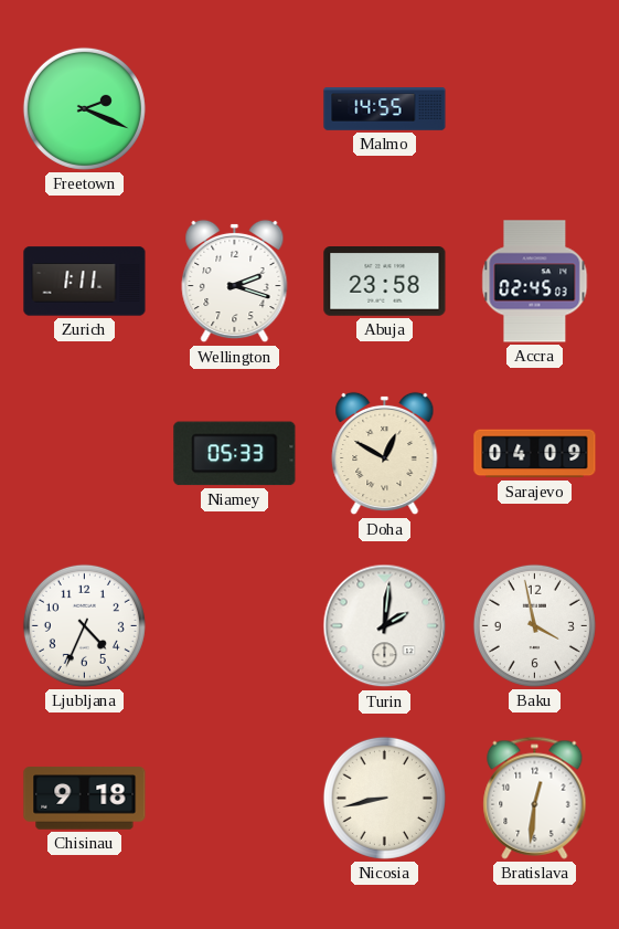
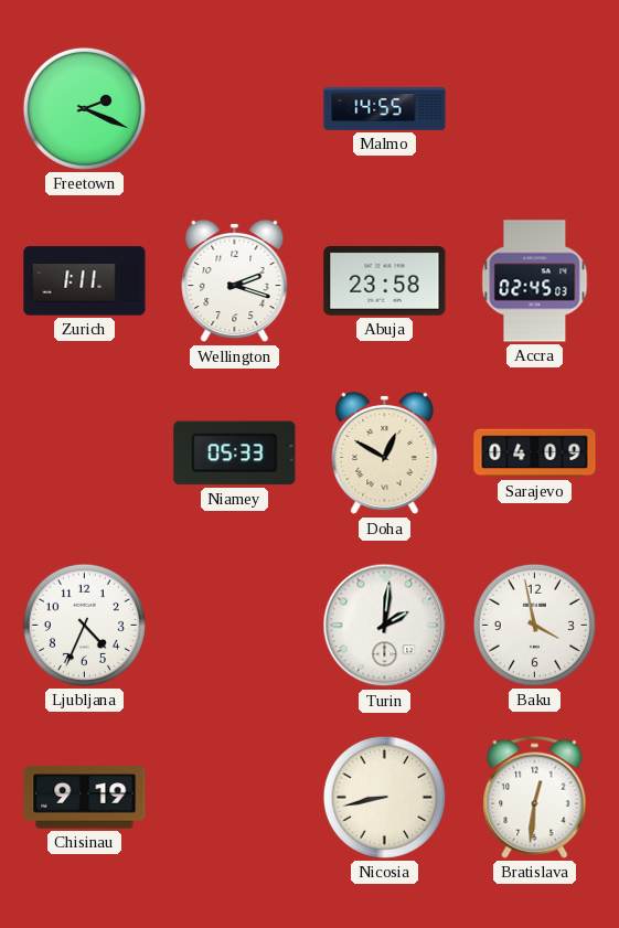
Chisinau: 9:18 -> 9:19
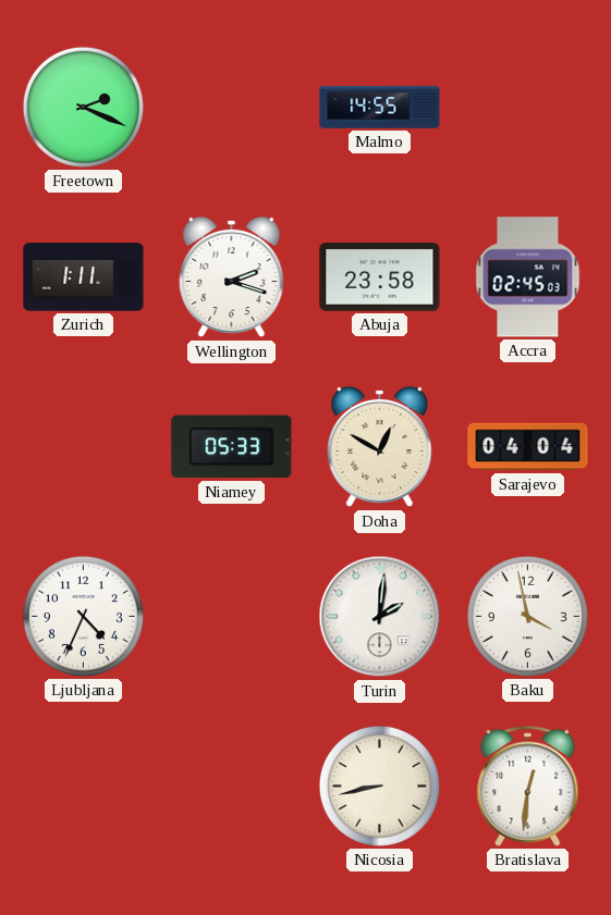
Sarajevo: 04:09 -> 04:04
Chisinau: 9:19 -> none
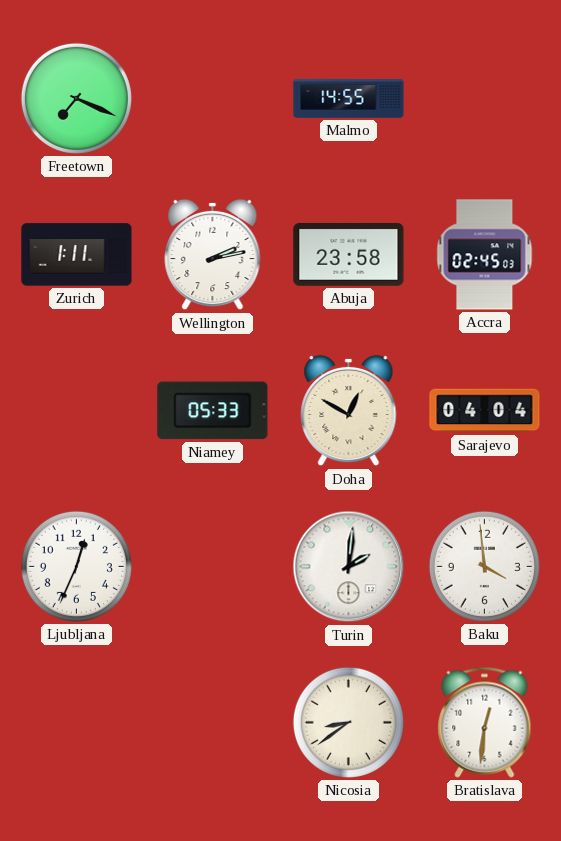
Freetown: 2:19 -> 7:19
Wellington: 2:18 -> 2:13
Ljubljana: 4:34 -> 12:34
Baku: 3:58 -> 3:59
Nicosia: 8:43 -> 8:39
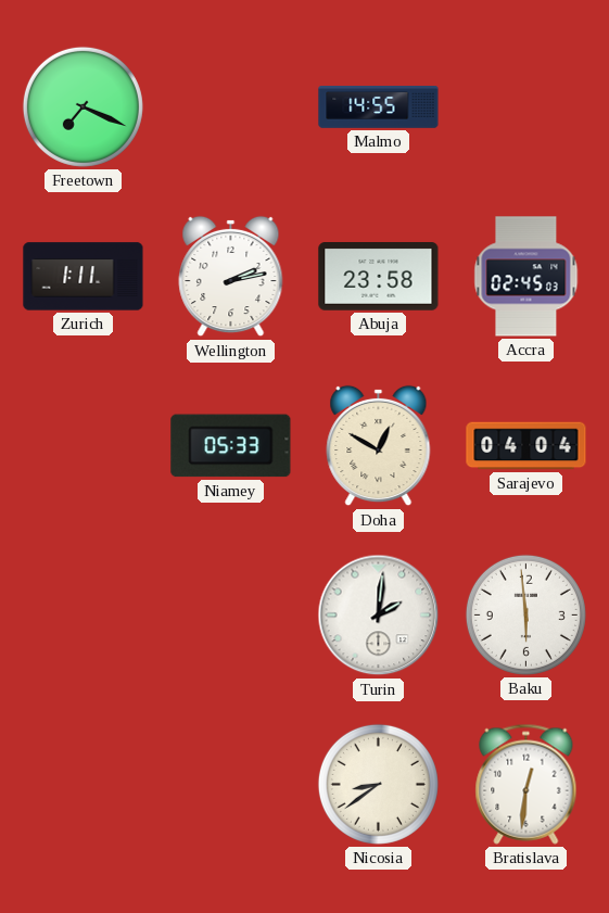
Ljubljana: 12:34 -> none
Baku: 3:59 -> 5:59
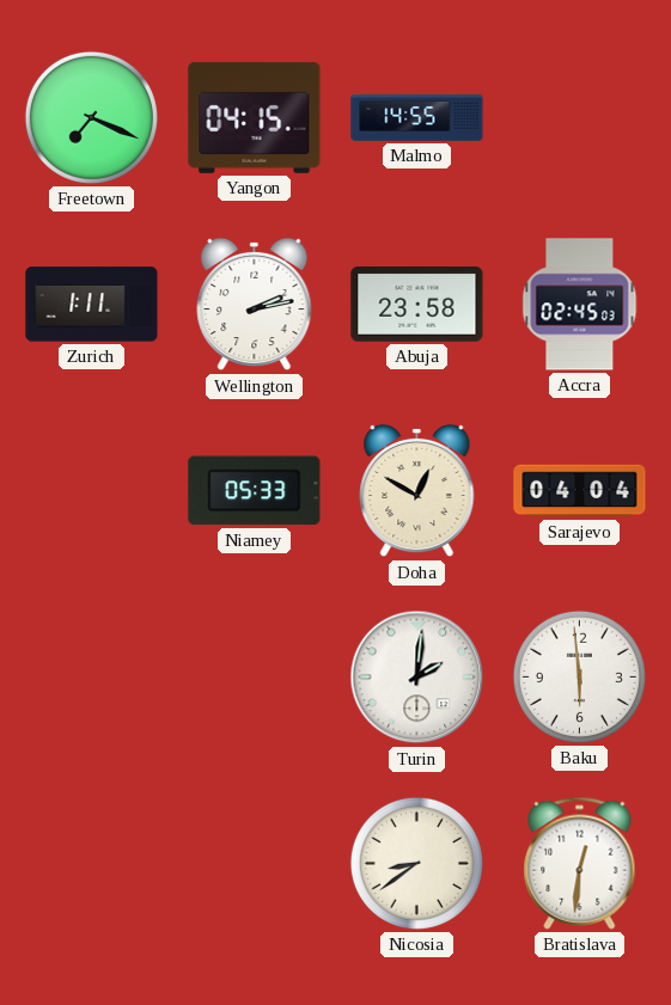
Yangon: none -> 04:15
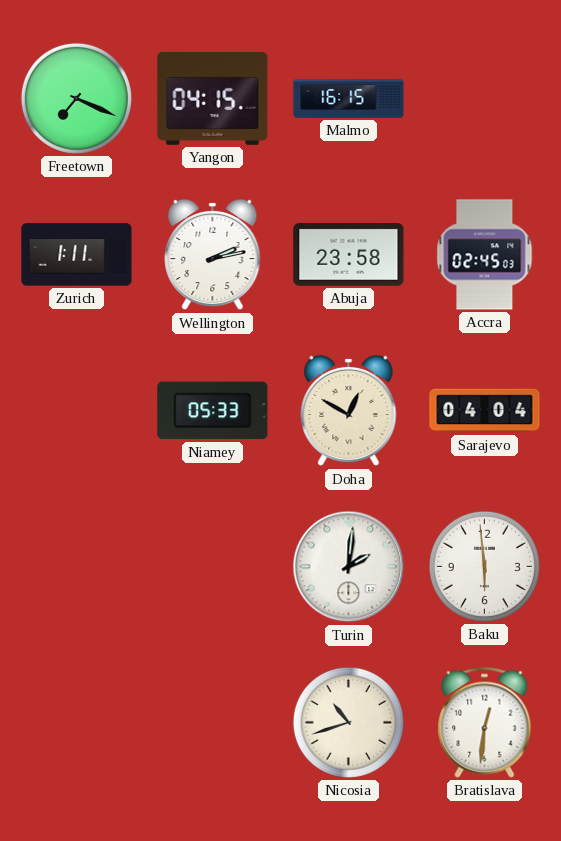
Malmo: 14:55 -> 16:15
Nicosia: 8:39 -> 10:42
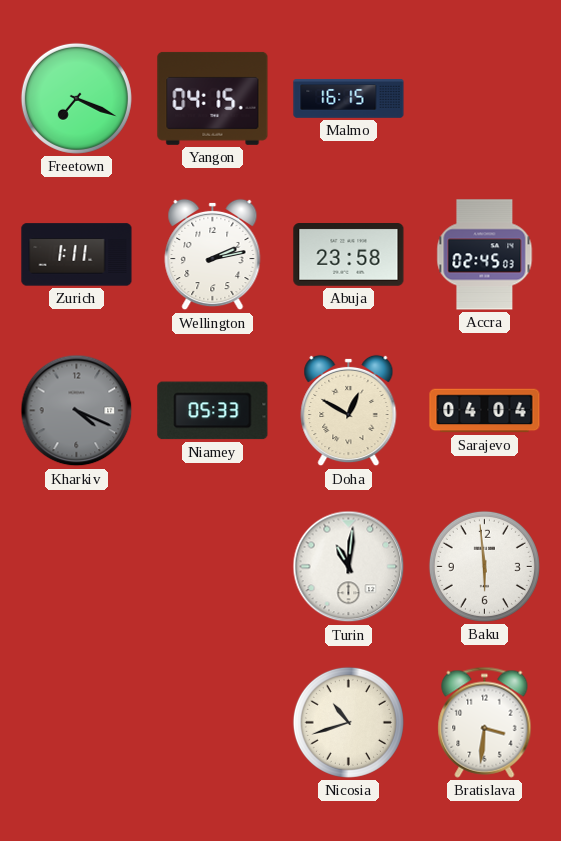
Kharkiv: none -> 4:19
Turin: 2:01 -> 11:01
Bratislava: 12:31 -> 3:31
